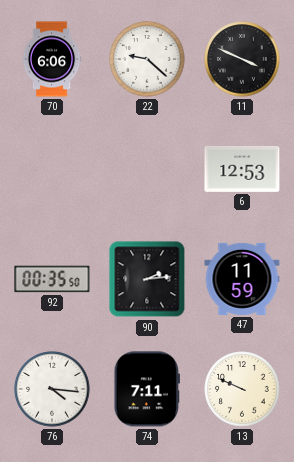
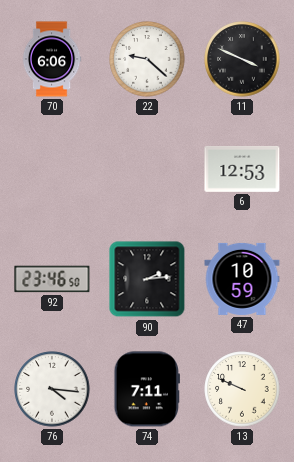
92: 00:35 -> 23:46
47: 11:59 -> 10:59
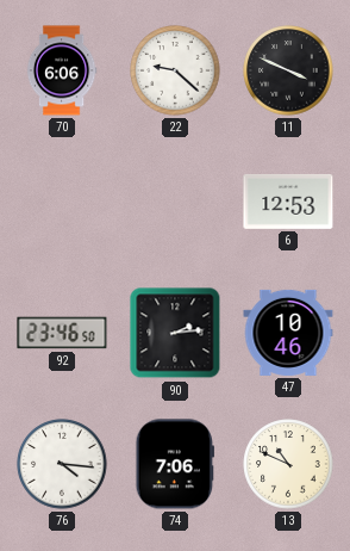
47: 10:59 -> 10:46
74: 7:11 -> 7:06
13: 9:49 -> 10:49
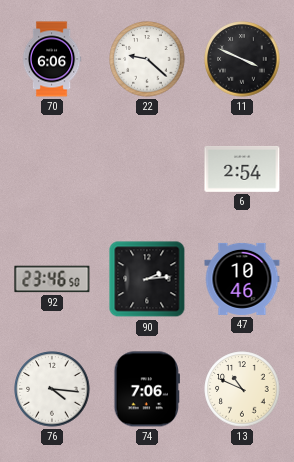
6: 12:53 -> 2:54
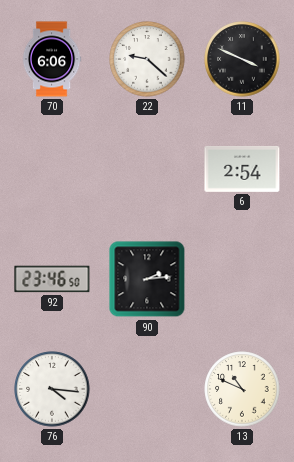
47: 10:46 -> none
74: 7:06 -> none
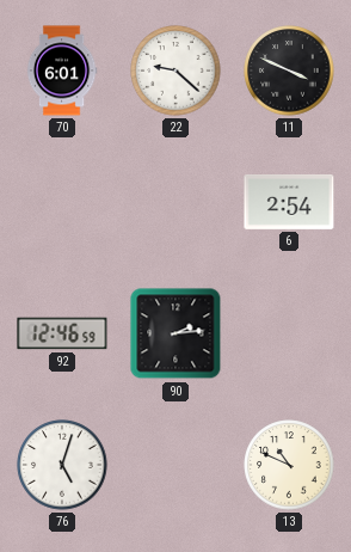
70: 6:06 -> 6:01
92: 23:46 -> 12:46
76: 4:16 -> 5:03
